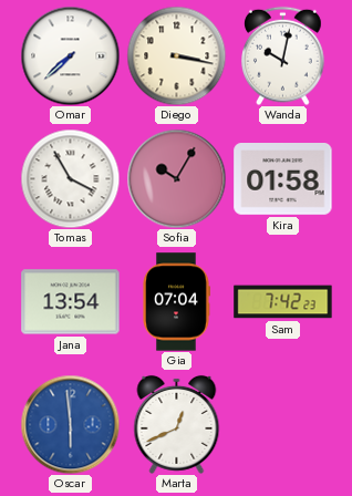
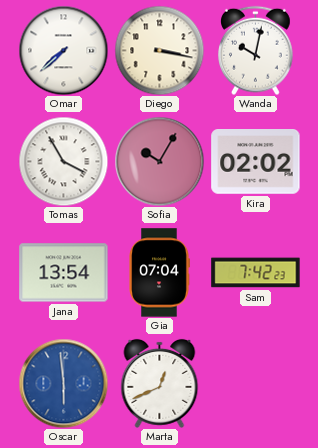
Kira: 01:58 -> 02:02
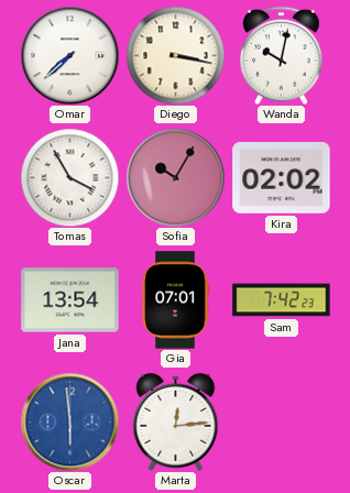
Gia: 07:04 -> 07:01
Marta: 12:41 -> 12:14
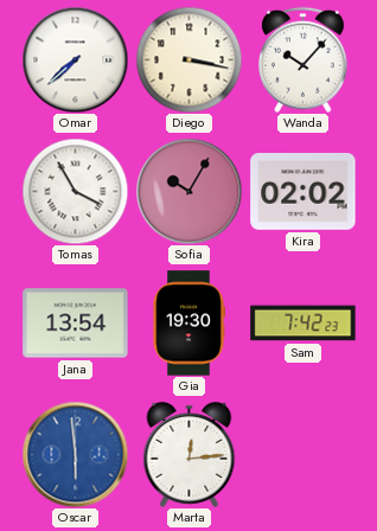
Wanda: 10:02 -> 10:07
Gia: 07:01 -> 19:30
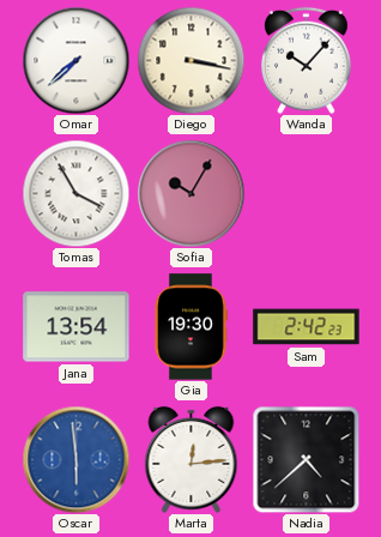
Kira: 02:02 -> none
Sam: 7:42 -> 2:42
Nadia: none -> 4:38
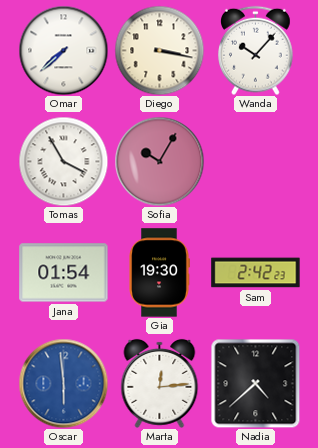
Jana: 13:54 -> 01:54
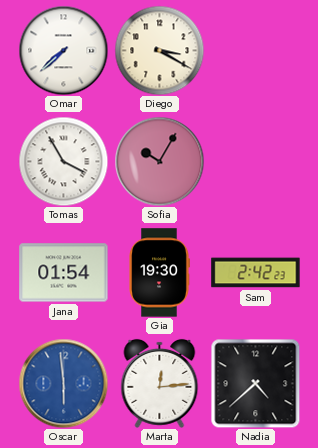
Diego: 3:17 -> 3:20
Wanda: 10:07 -> none
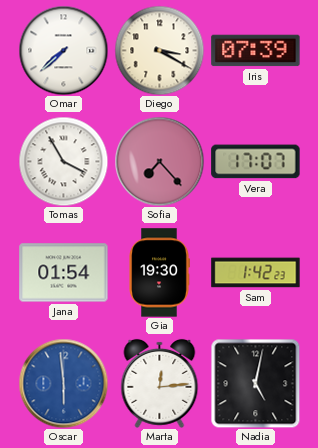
Iris: none -> 07:39
Sofia: 10:05 -> 7:23
Vera: none -> 17:07
Sam: 2:42 -> 1:42
Nadia: 4:38 -> 5:02
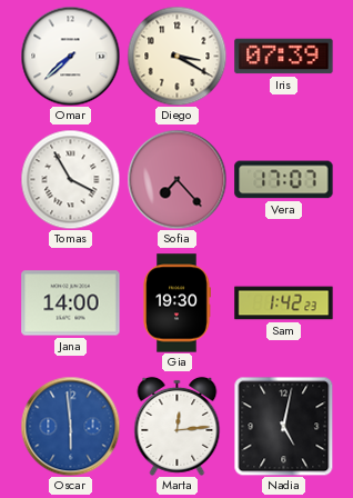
Jana: 01:54 -> 14:00
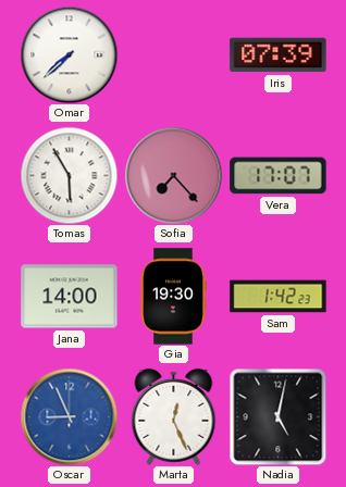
Diego: 3:20 -> none
Tomas: 3:55 -> 5:55
Oscar: 5:59 -> 8:56
Marta: 12:14 -> 12:26
